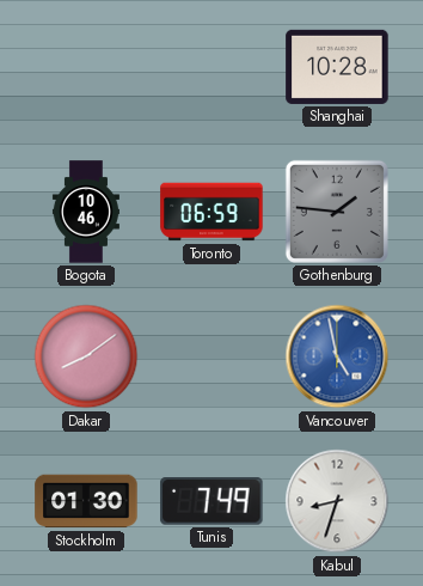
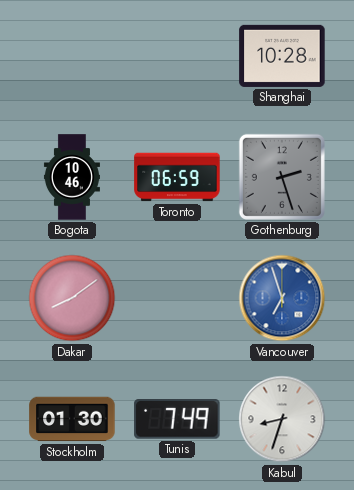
Gothenburg: 1:46 -> 2:27
Vancouver: 4:58 -> 6:57
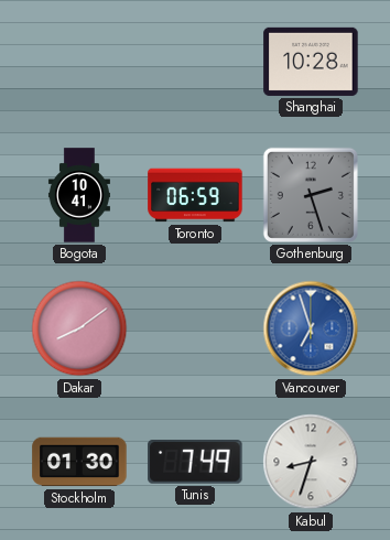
Bogota: 10:46 -> 10:41
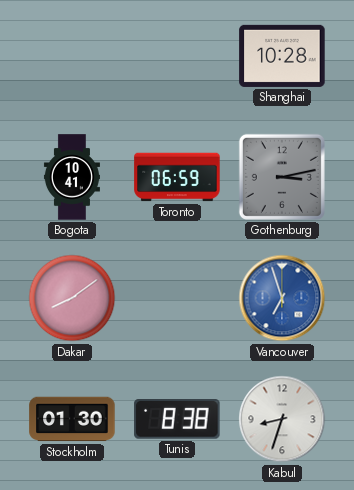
Gothenburg: 2:27 -> 3:13
Tunis: 7:49 -> 8:38
